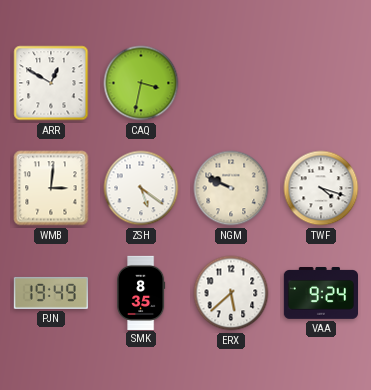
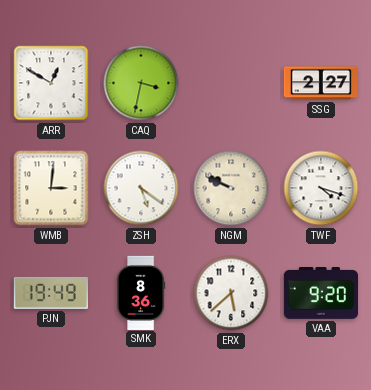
SSG: none -> 2:27
SMK: 8:35 -> 8:36
VAA: 9:24 -> 9:20
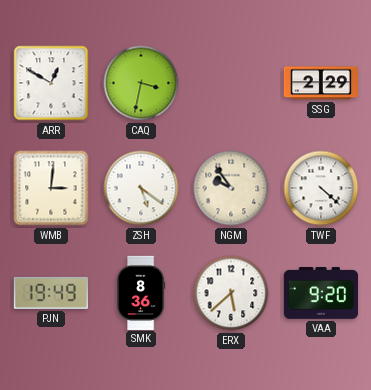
SSG: 2:27 -> 2:29
NGM: 9:49 -> 9:54
TWF: 4:18 -> 4:22
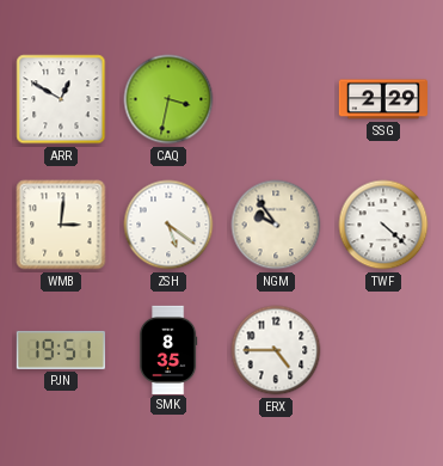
PJN: 19:49 -> 19:51
SMK: 8:36 -> 8:35
ERX: 5:38 -> 4:45
VAA: 9:20 -> none
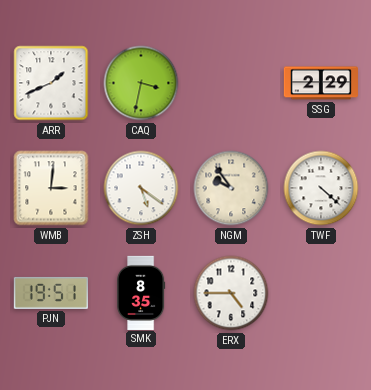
ARR: 12:50 -> 1:41
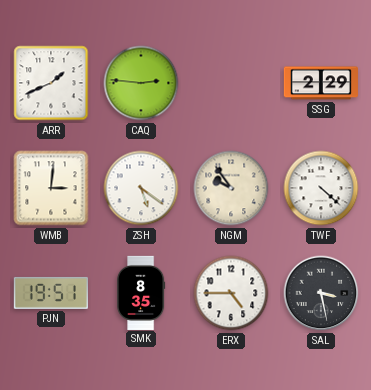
CAQ: 3:32 -> 2:46
SAL: none -> 3:28
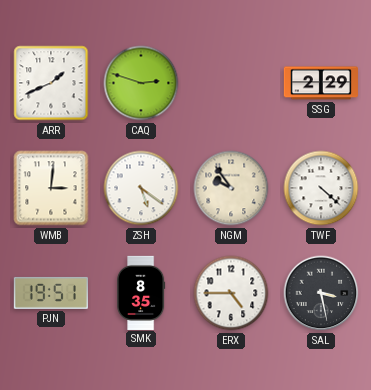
CAQ: 2:46 -> 2:48
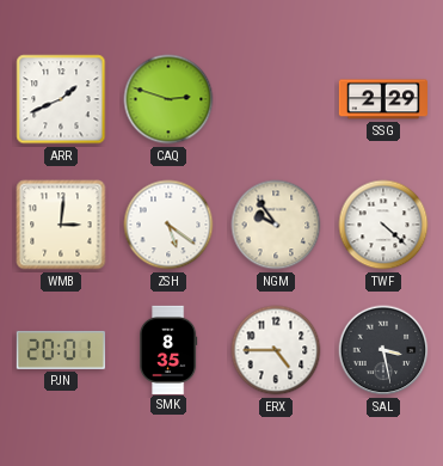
PJN: 19:51 -> 20:01
